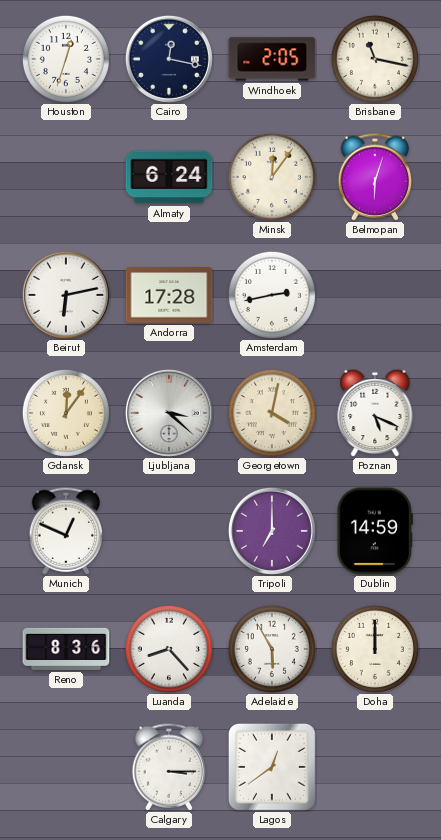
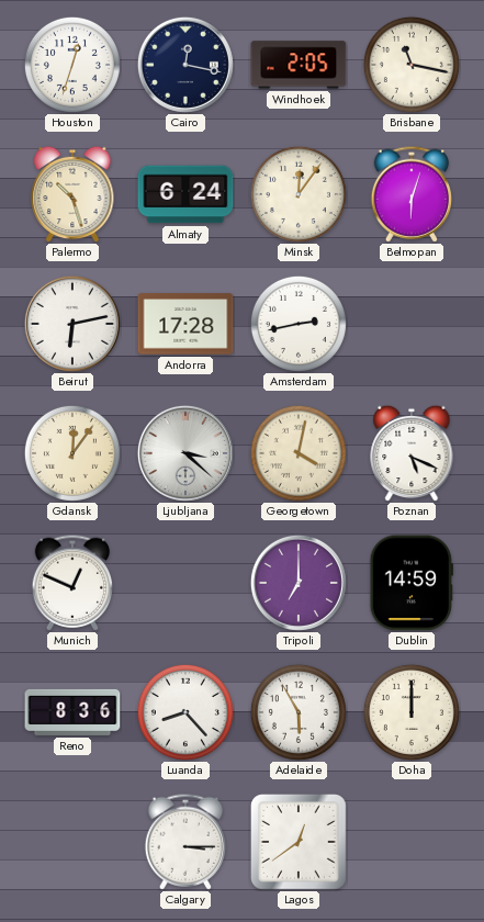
Palermo: none -> 10:27
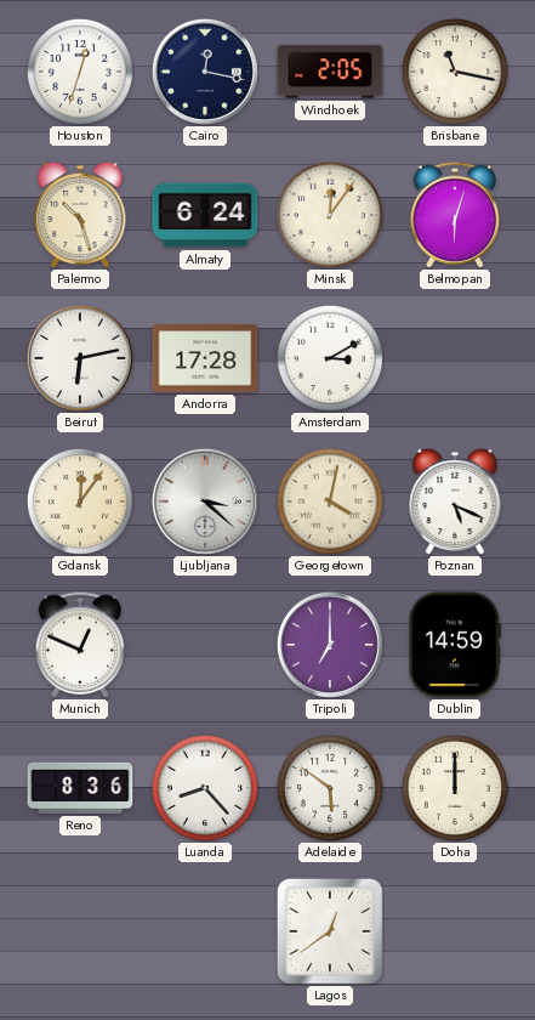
Amsterdam: 2:43 -> 3:10
Adelaide: 5:55 -> 5:51
Calgary: 3:15 -> none
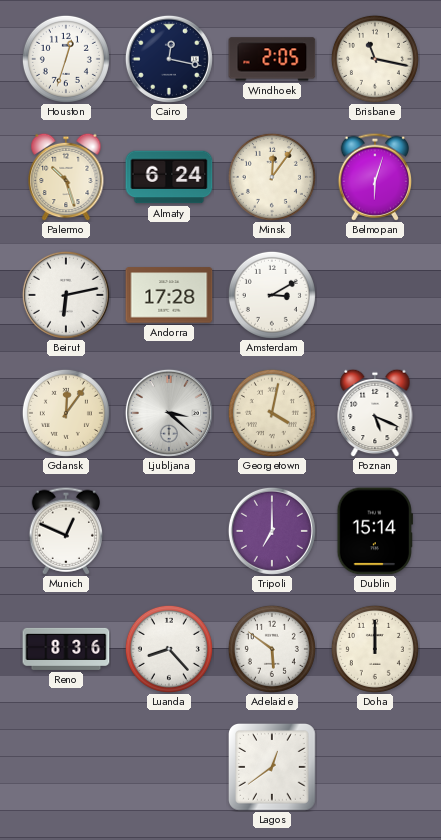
Dublin: 14:59 -> 15:14
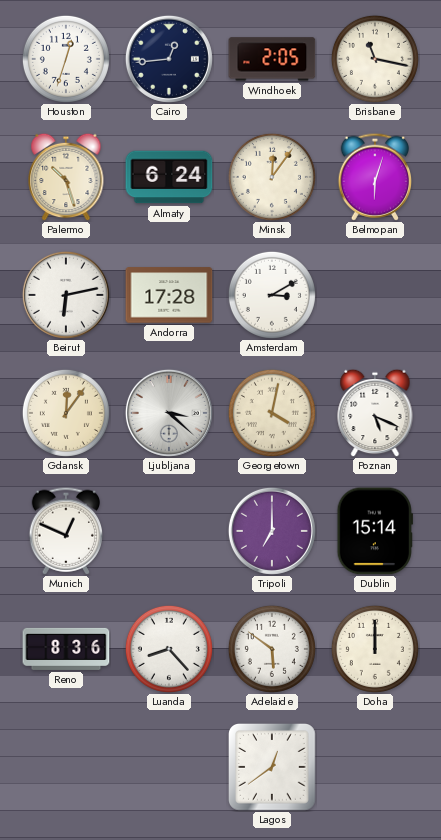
Cairo: 12:17 -> 12:44
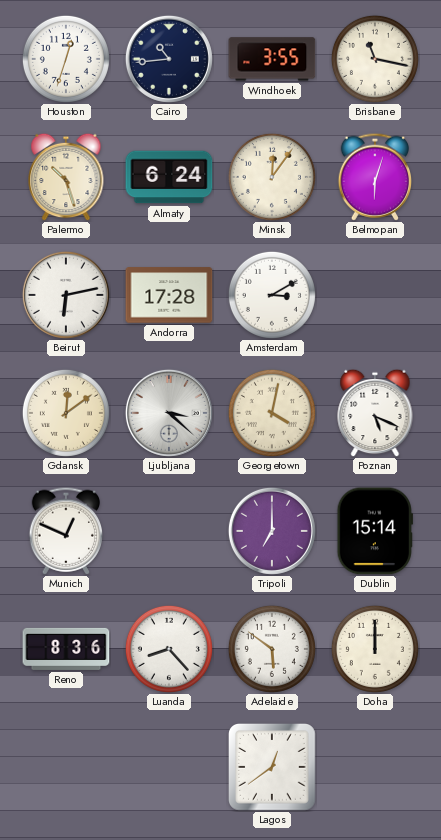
Cairo: 12:44 -> 10:44
Windhoek: 2:05 -> 3:55
Gdansk: 12:06 -> 12:09
